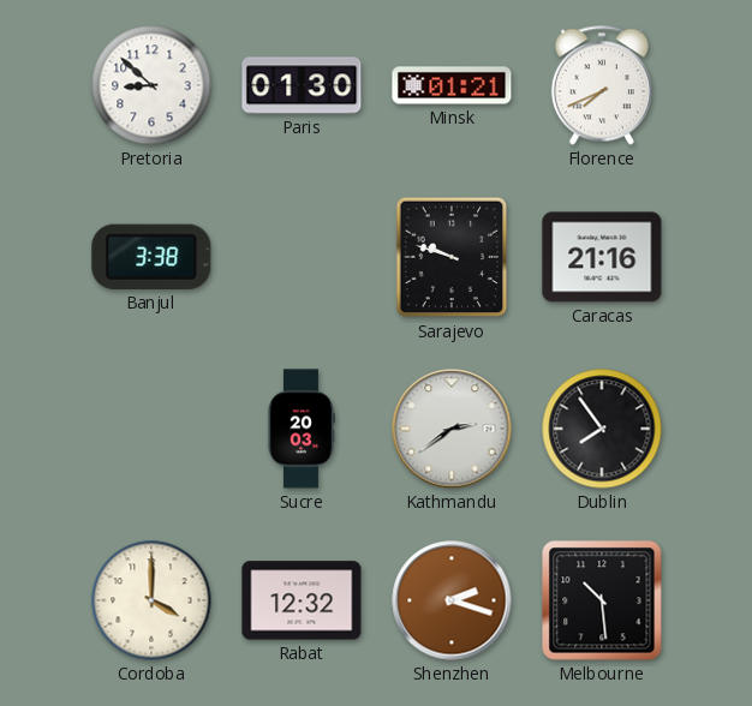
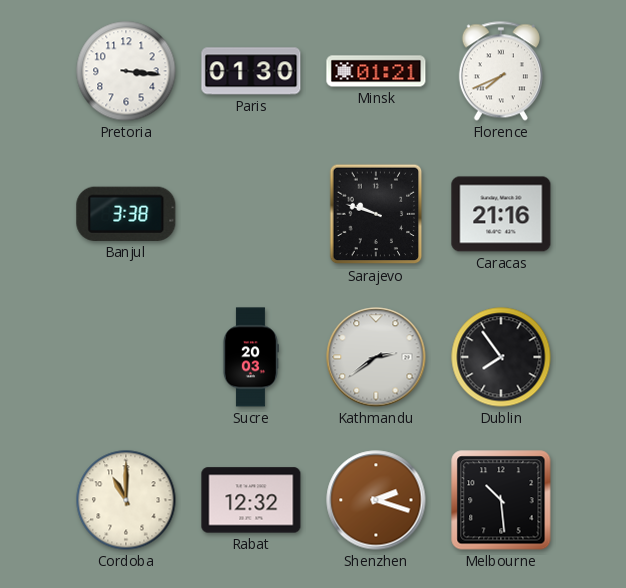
Pretoria: 8:52 -> 3:16
Cordoba: 4:00 -> 11:00
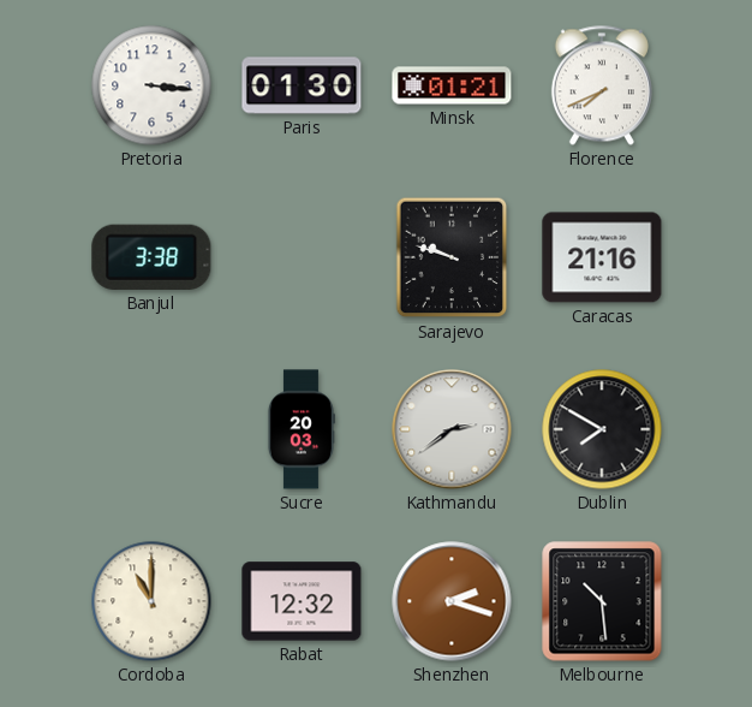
Dublin: 7:54 -> 7:50
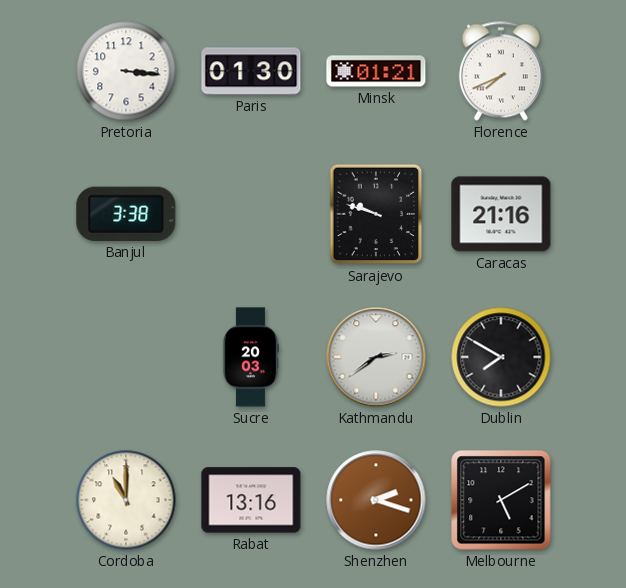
Rabat: 12:32 -> 13:16
Melbourne: 10:29 -> 5:10
